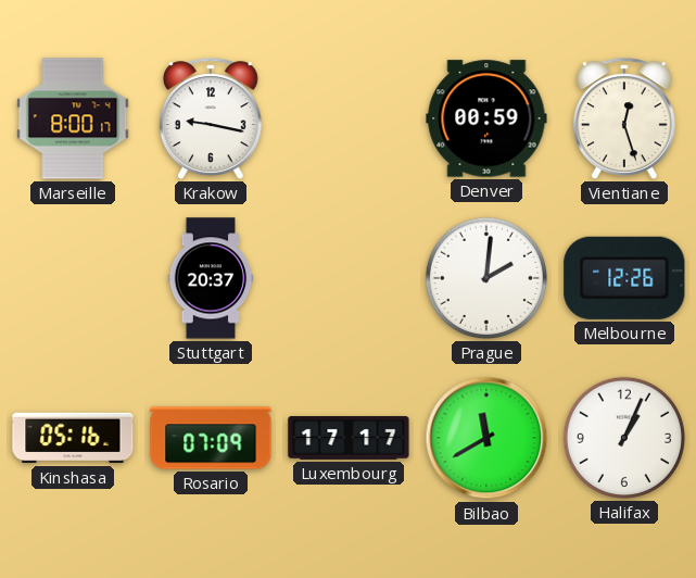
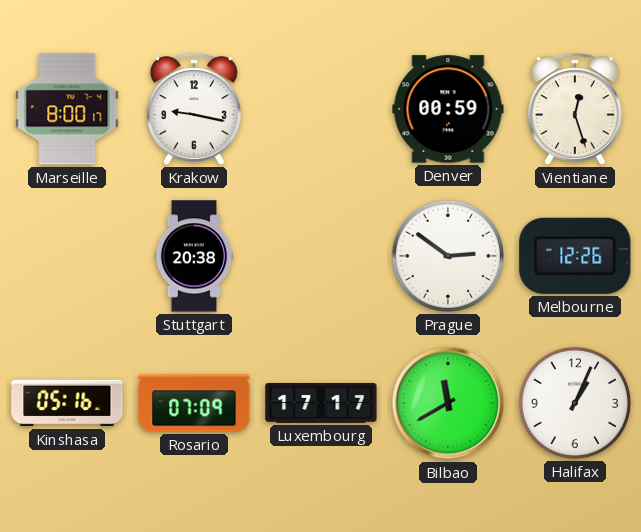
Stuttgart: 20:37 -> 20:38
Prague: 2:01 -> 2:51
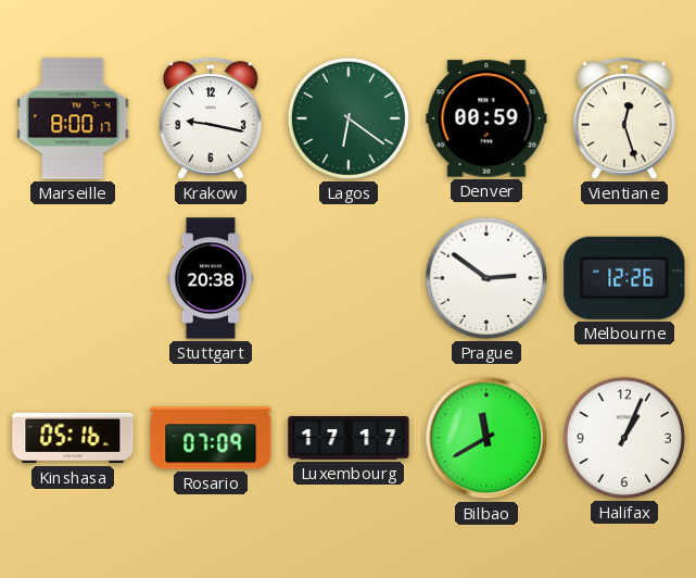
Lagos: none -> 6:21
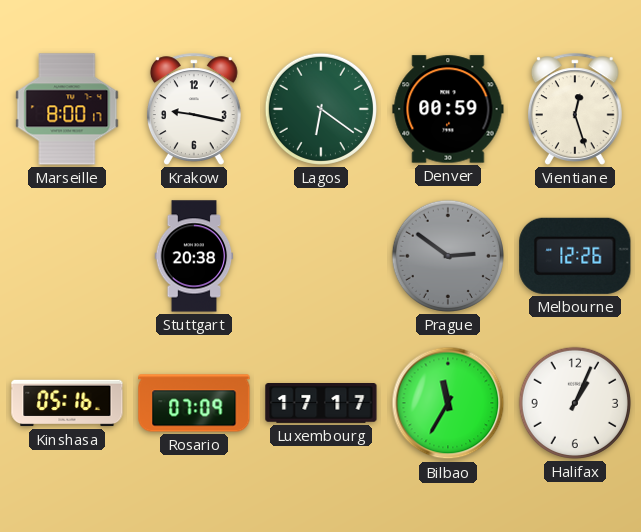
Prague dial: white -> grey
Bilbao: 11:40 -> 11:35
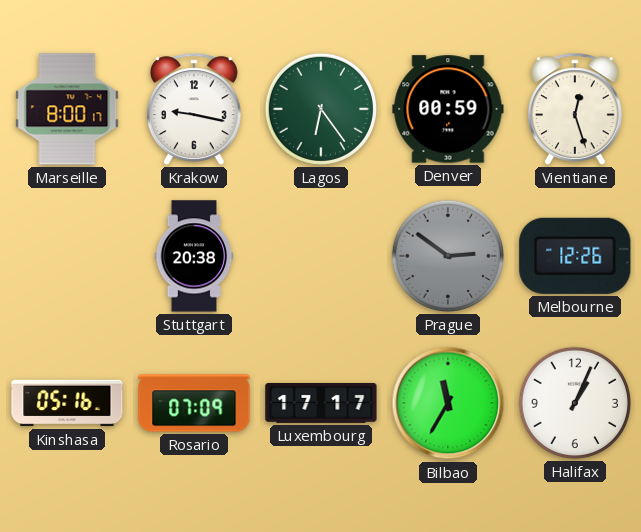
Lagos: 6:21 -> 6:24
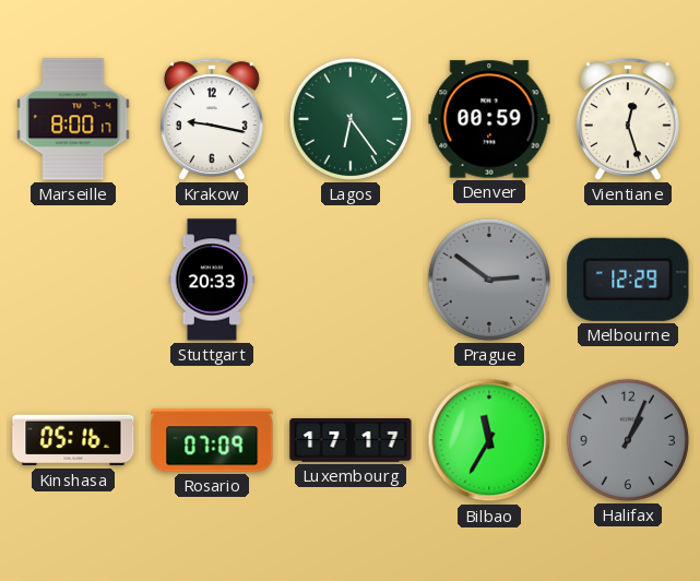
Stuttgart: 20:38 -> 20:33
Melbourne: 12:26 -> 12:29
Halifax dial: white -> grey
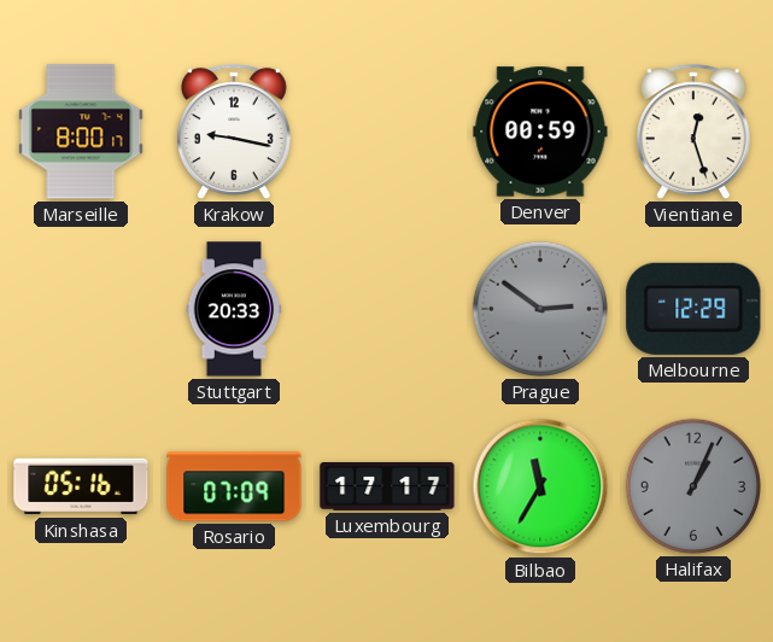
Lagos: 6:24 -> none
